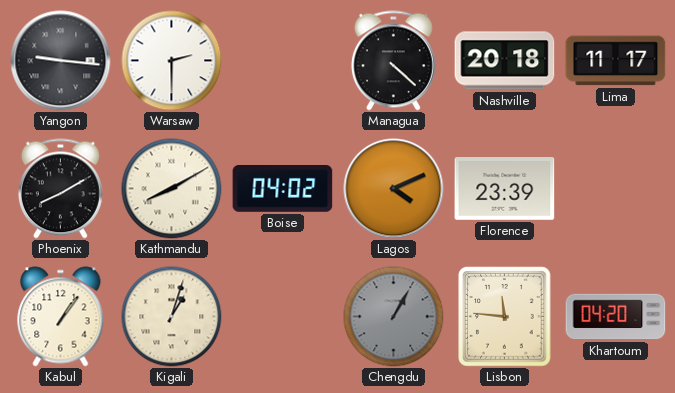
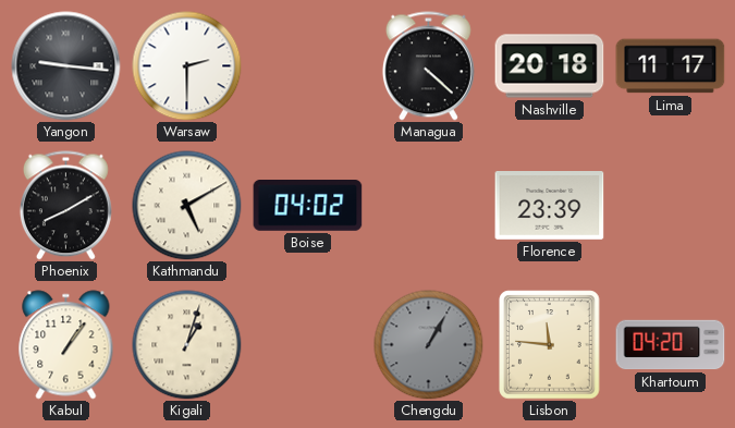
Kathmandu: 8:10 -> 5:10
Lagos: 4:11 -> none
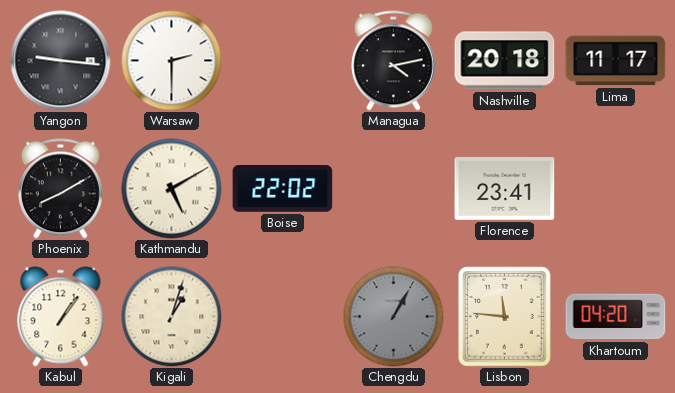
Managua: 4:22 -> 4:13
Boise: 04:02 -> 22:02
Florence: 23:39 -> 23:41
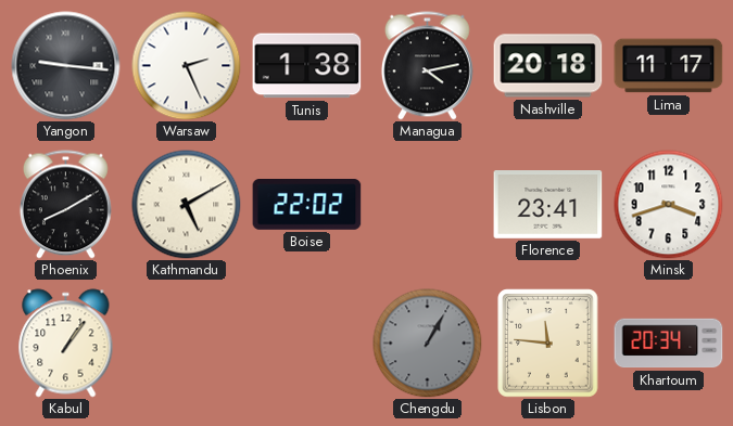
Warsaw: 2:30 -> 2:26
Tunis: none -> 1:38
Minsk: none -> 3:42
Kigali: 1:03 -> none
Khartoum: 04:20 -> 20:34
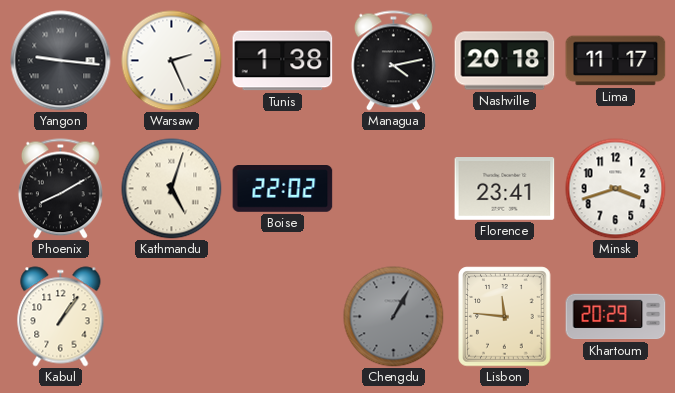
Kathmandu: 5:10 -> 5:03
Khartoum: 20:34 -> 20:29
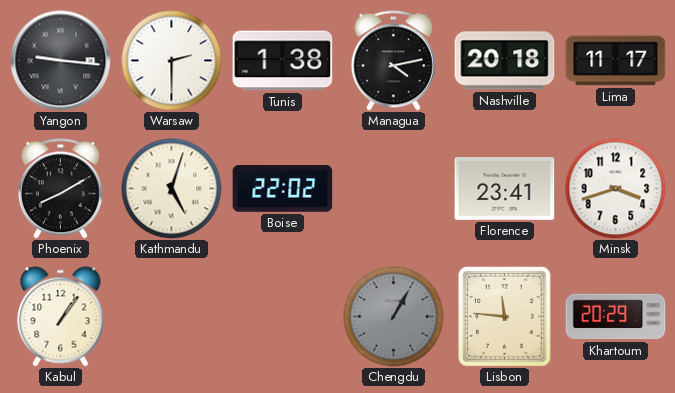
Warsaw: 2:26 -> 2:30
